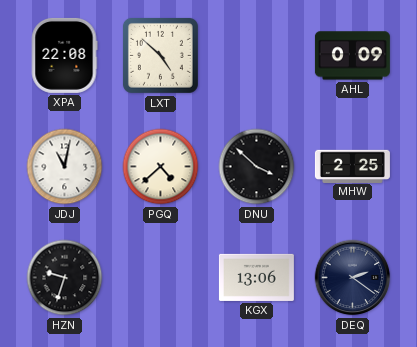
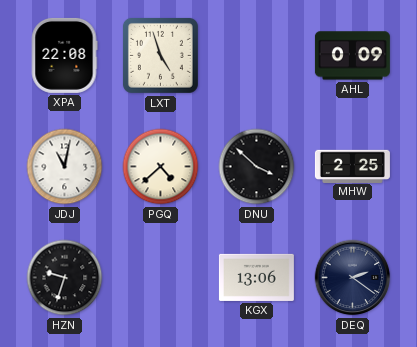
LXT: 4:52 -> 4:57
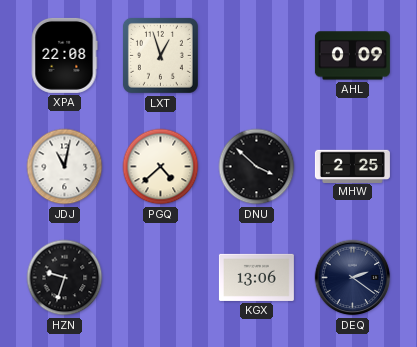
LXT: 4:57 -> 12:57
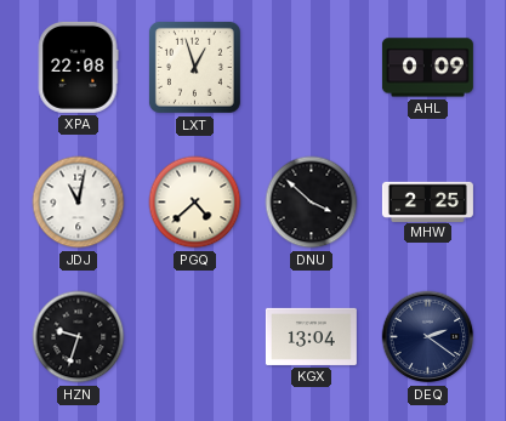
KGX: 13:06 -> 13:04
